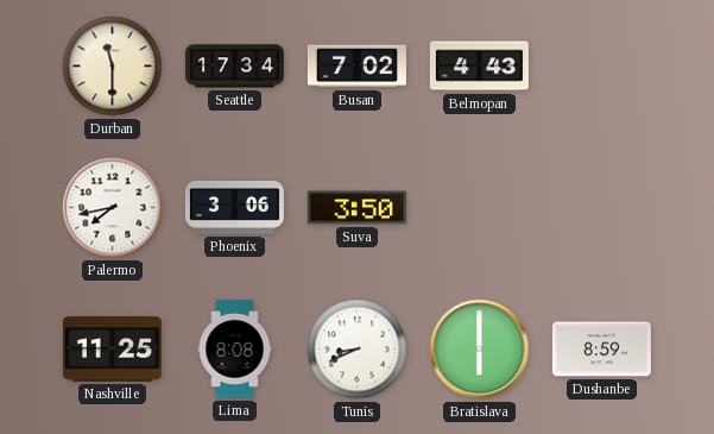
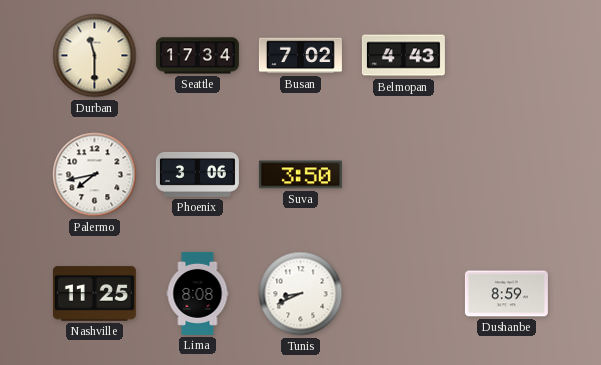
Bratislava: 6:00 -> none
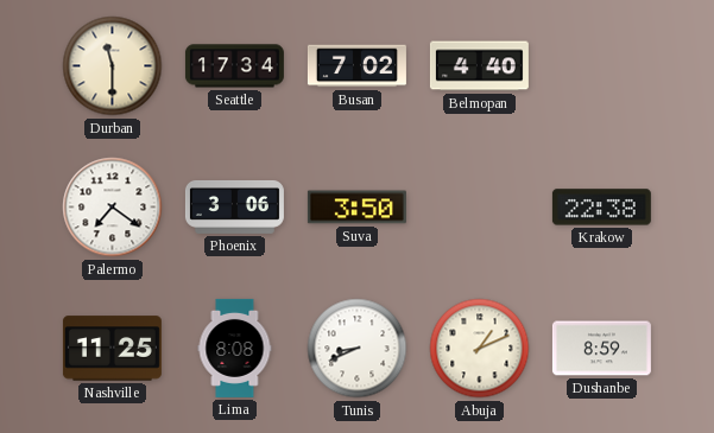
Belmopan: 4:43 -> 4:40
Palermo: 7:43 -> 7:21
Krakow: none -> 22:38
Abuja: none -> 1:11
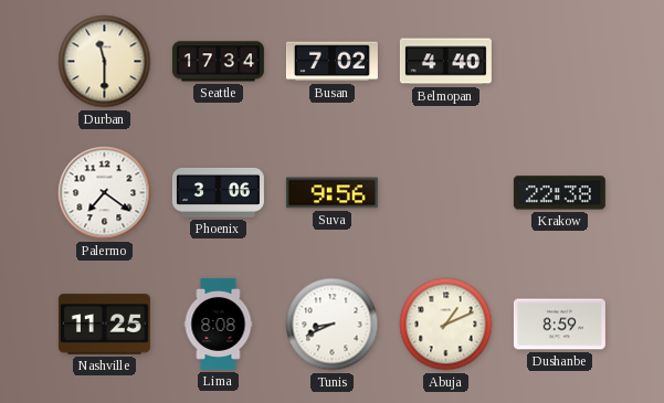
Suva: 3:50 -> 9:56
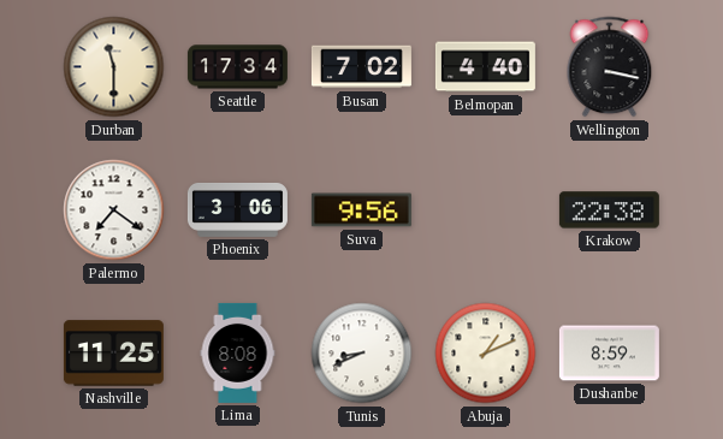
Wellington: none -> 3:17
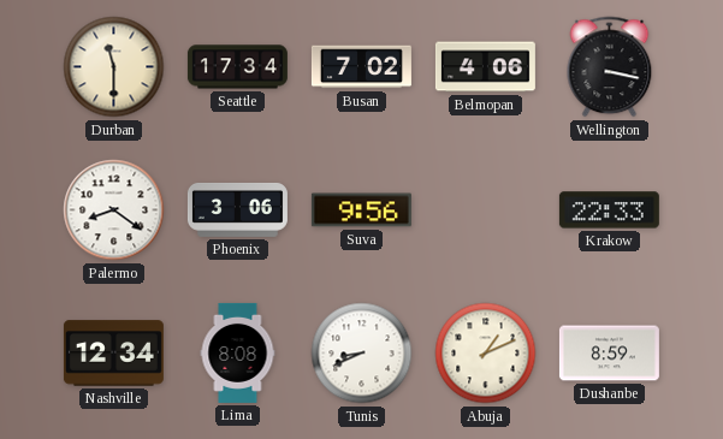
Belmopan: 4:40 -> 4:06
Palermo: 7:21 -> 8:21
Krakow: 22:38 -> 22:33
Nashville: 11:25 -> 12:34
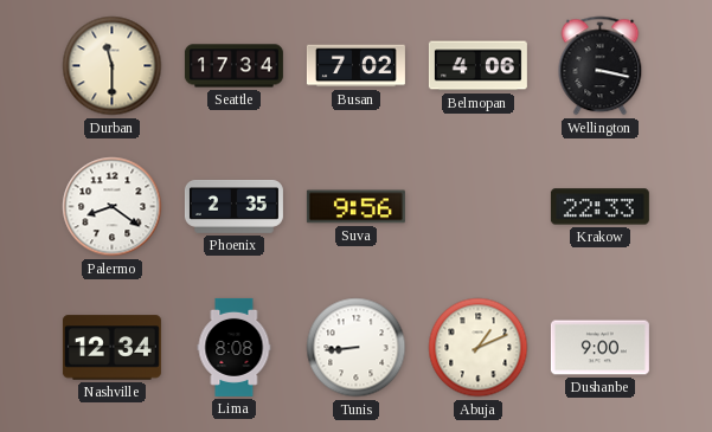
Phoenix: 3:06 -> 2:35
Tunis: 8:41 -> 8:44
Dushanbe: 8:59 -> 9:00
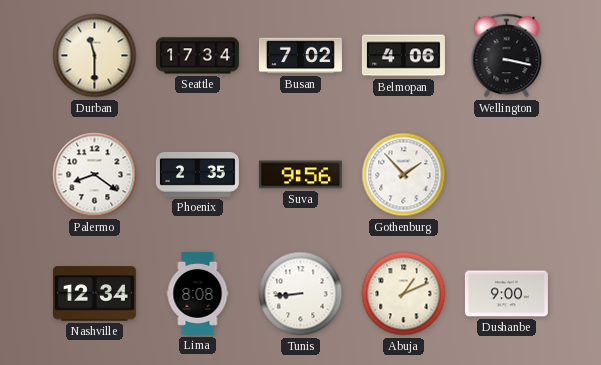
Gothenburg: none -> 1:53
Krakow: 22:33 -> none
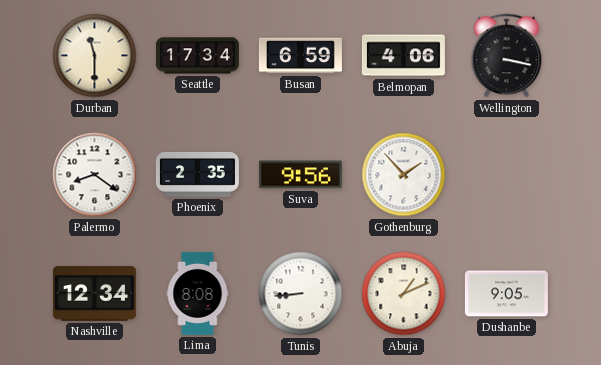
Busan: 7:02 -> 6:59
Dushanbe: 9:00 -> 9:05
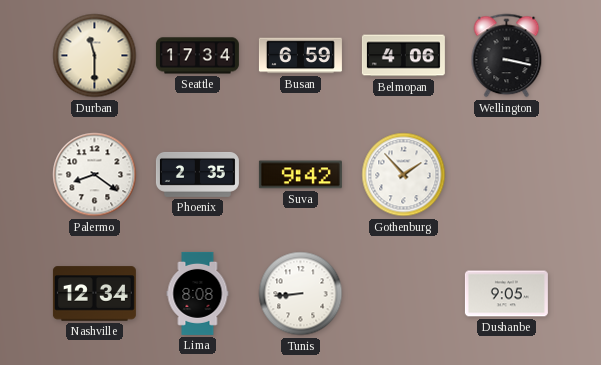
Suva: 9:56 -> 9:42
Abuja: 1:11 -> none
